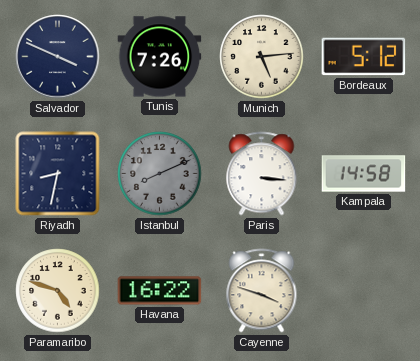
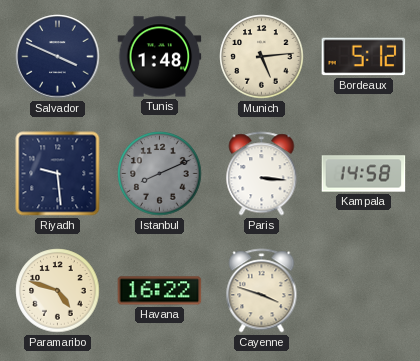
Tunis: 7:26 -> 1:48
Riyadh: 8:32 -> 9:29
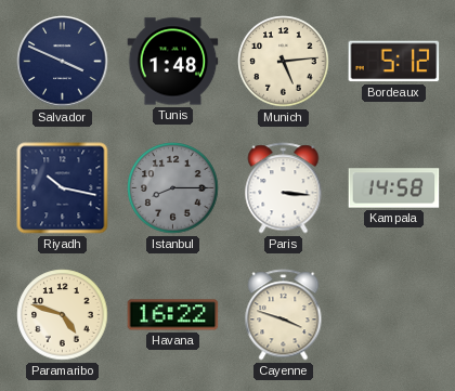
Riyadh: 9:29 -> 10:17
Istanbul: 8:11 -> 8:15
